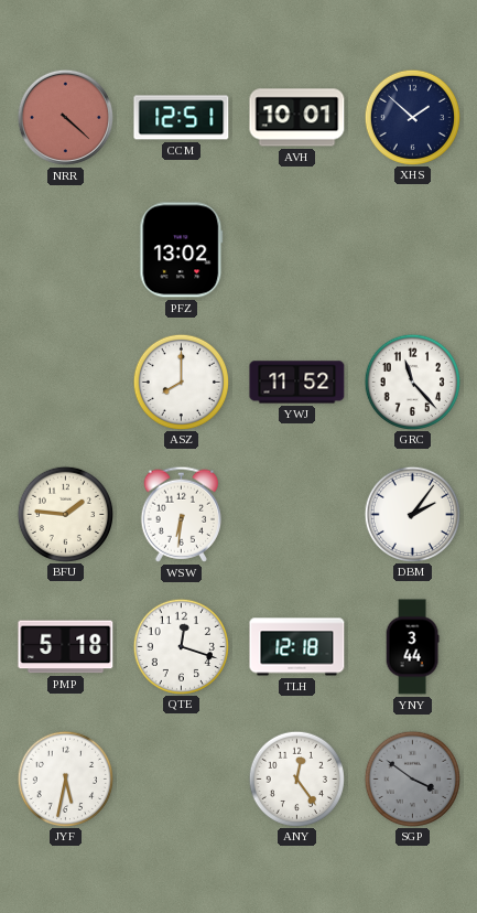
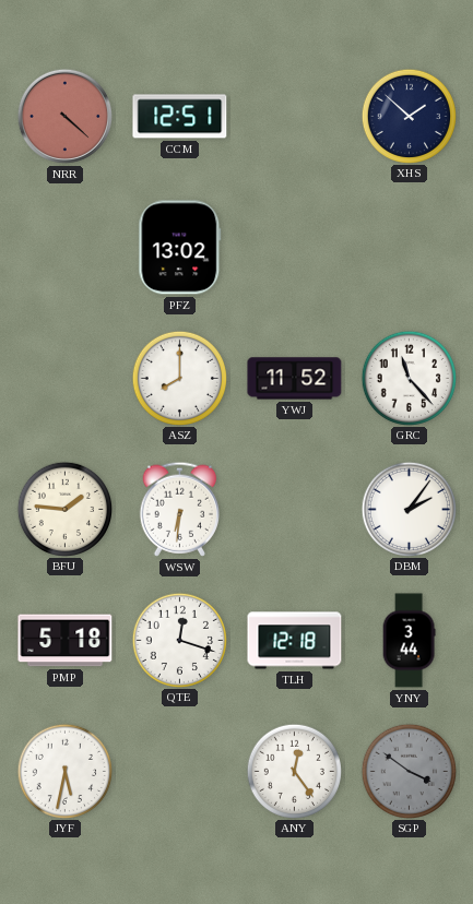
AVH: 10:01 -> none
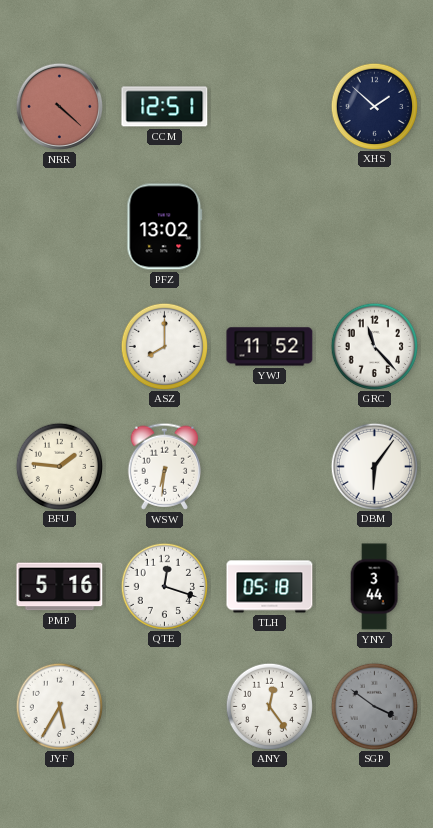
DBM: 2:06 -> 6:06
PMP: 5:18 -> 5:16
TLH: 12:18 -> 05:18
JYF: 5:32 -> 5:35
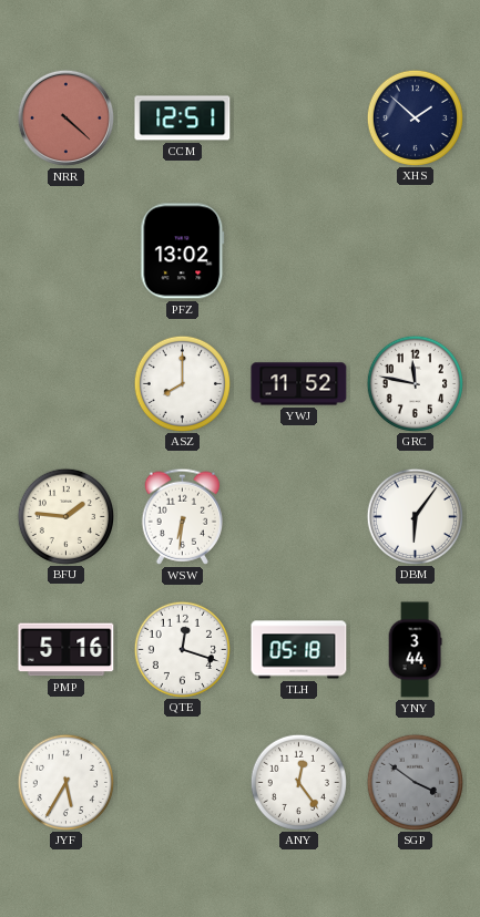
GRC: 11:23 -> 11:47
